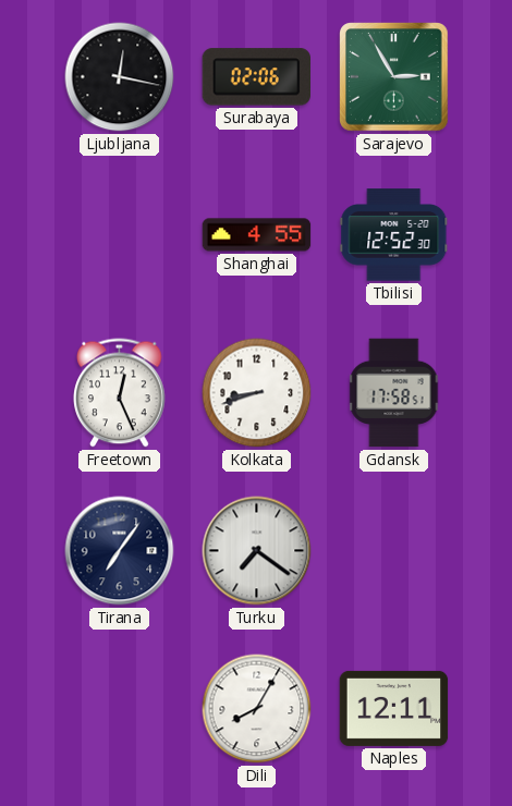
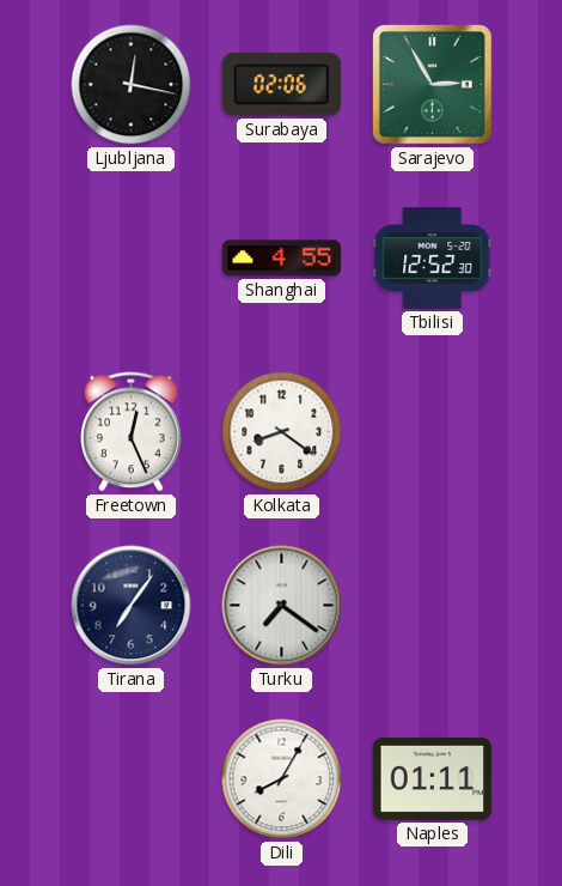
Kolkata: 8:42 -> 8:21
Gdansk: 17:58 -> none
Naples: 12:11 -> 01:11
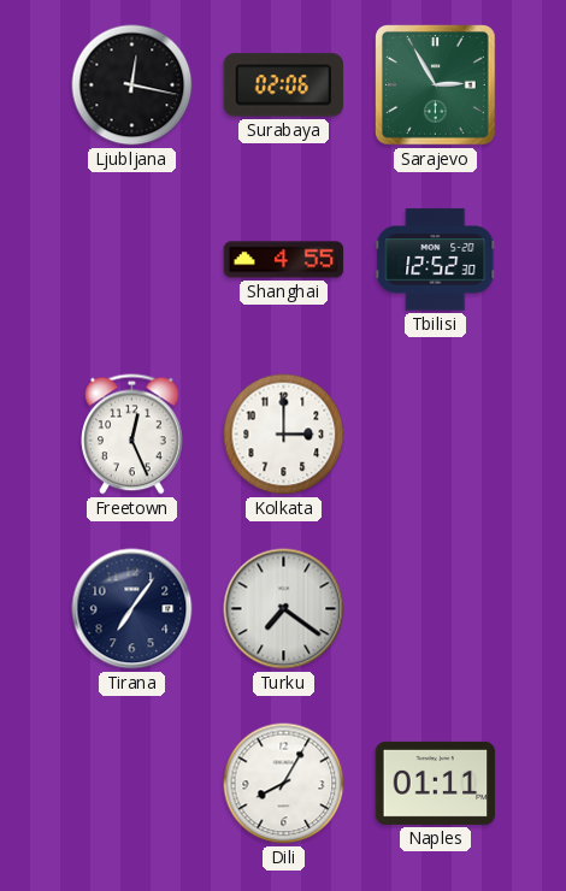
Kolkata: 8:21 -> 3:00
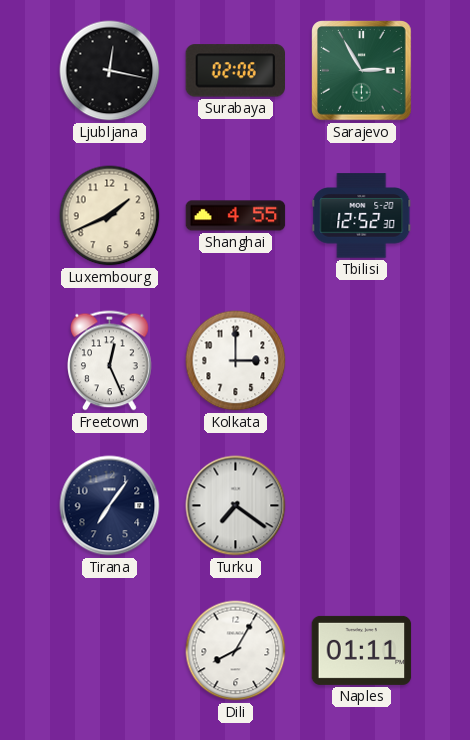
Luxembourg: none -> 1:41
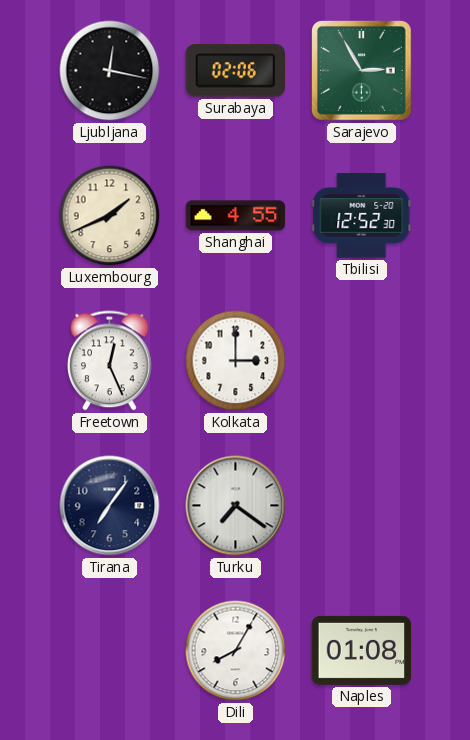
Naples: 01:11 -> 01:08
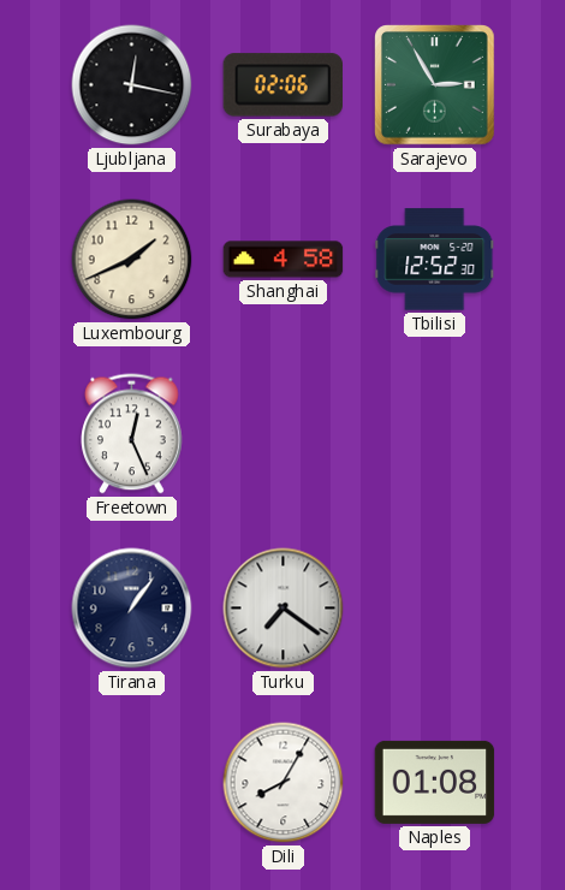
Shanghai: 4:55 -> 4:58
Kolkata: 3:00 -> none
Tirana: 7:06 -> 1:06
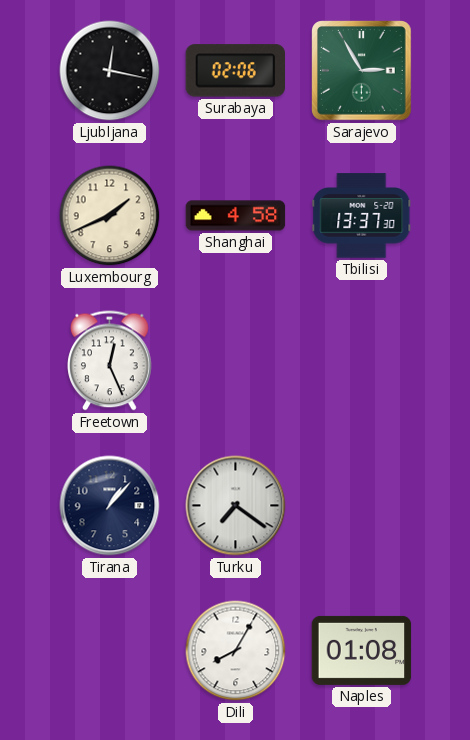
Tbilisi: 12:52 -> 13:37
Tirana: 1:06 -> 1:07
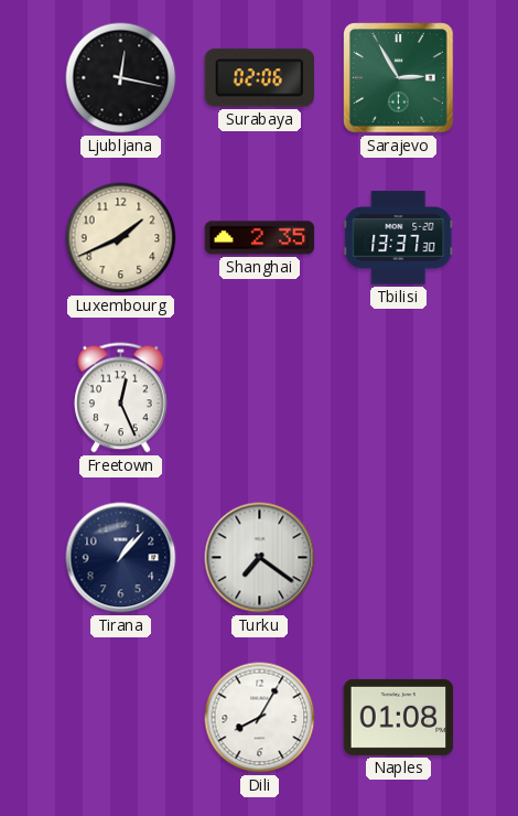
Shanghai: 4:58 -> 2:35
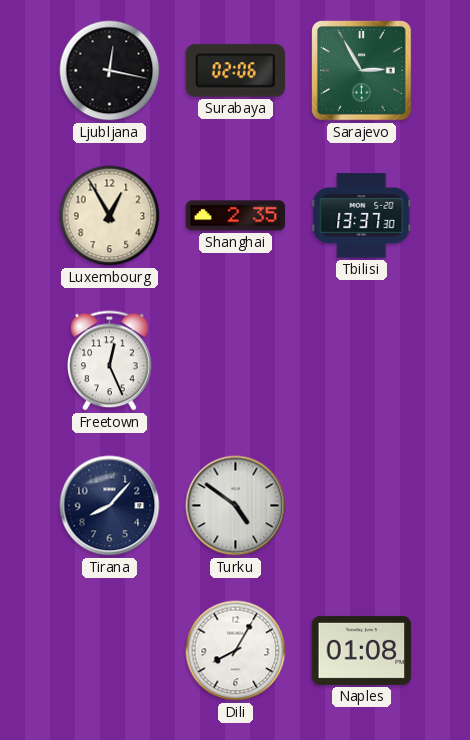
Luxembourg: 1:41 -> 12:55
Tirana: 1:07 -> 8:07
Turku: 7:21 -> 4:51
